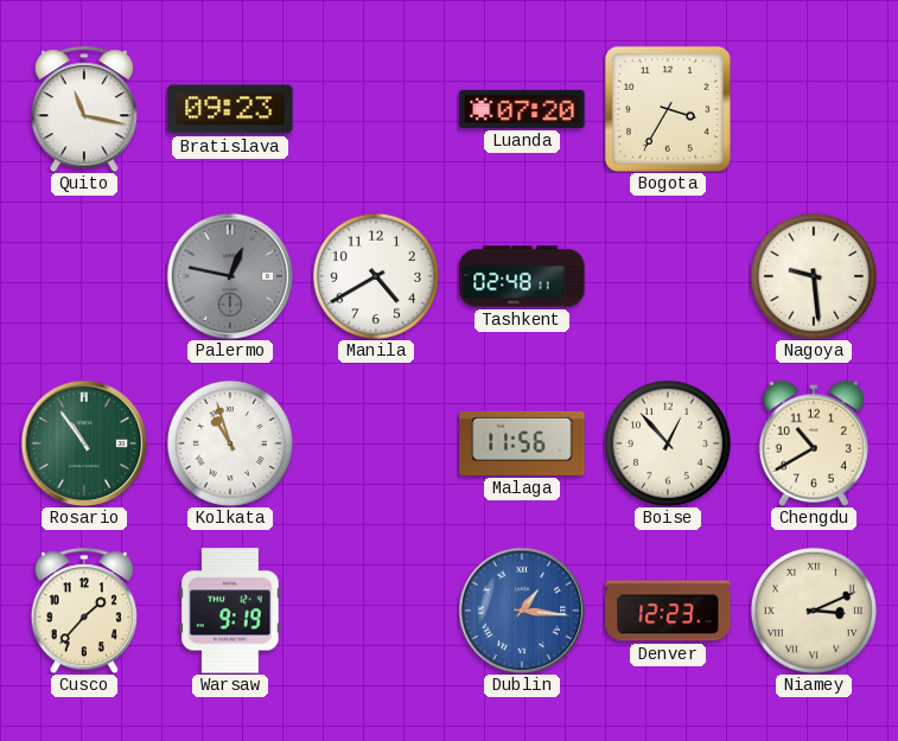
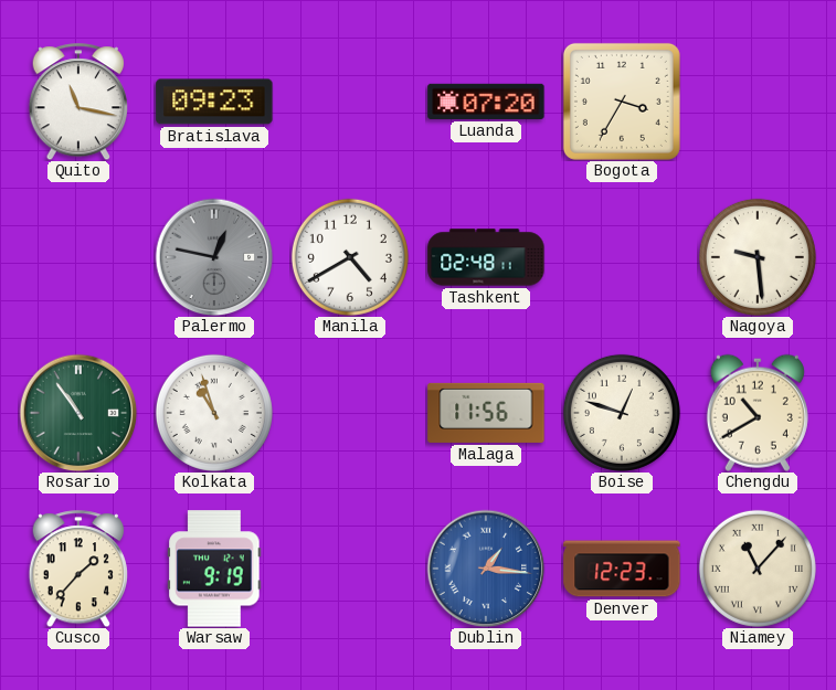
Boise: 12:53 -> 12:48
Niamey: 3:11 -> 11:07
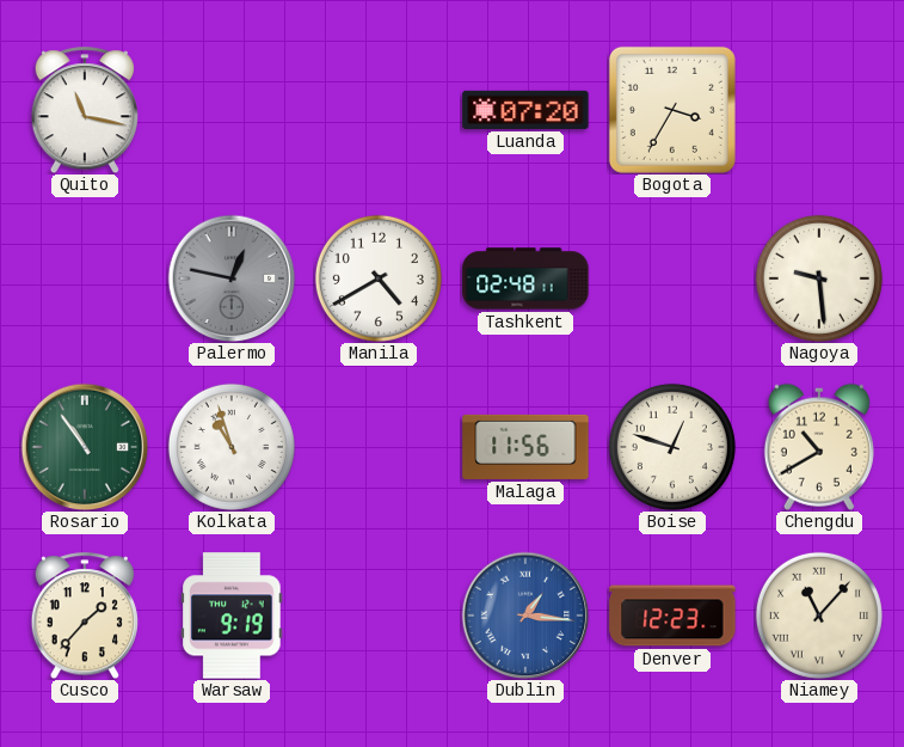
Bratislava: 09:23 -> none
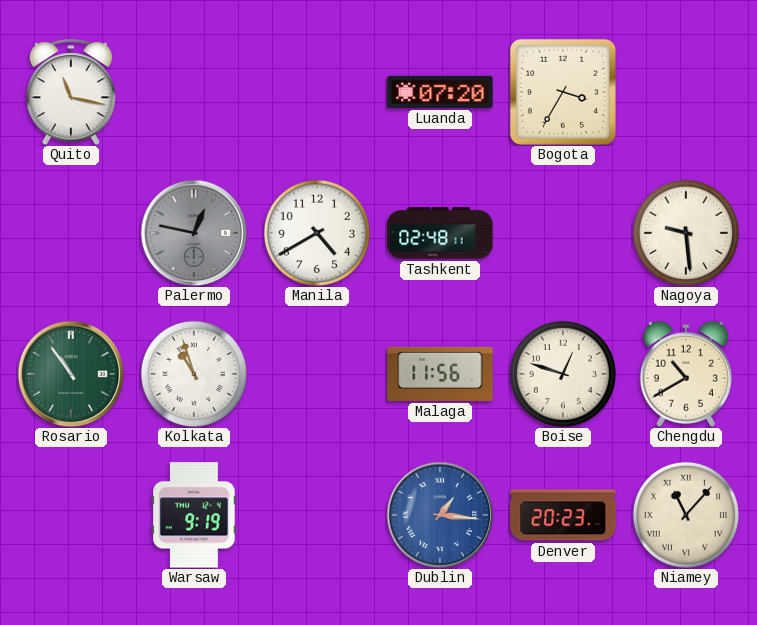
Cusco: 1:37 -> none
Denver: 12:23 -> 20:23
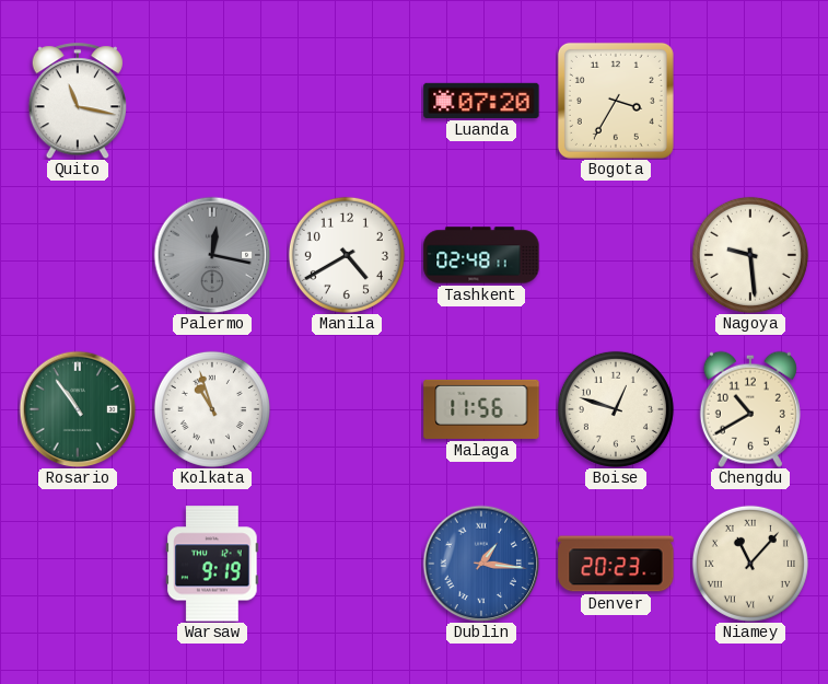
Palermo: 12:47 -> 12:17
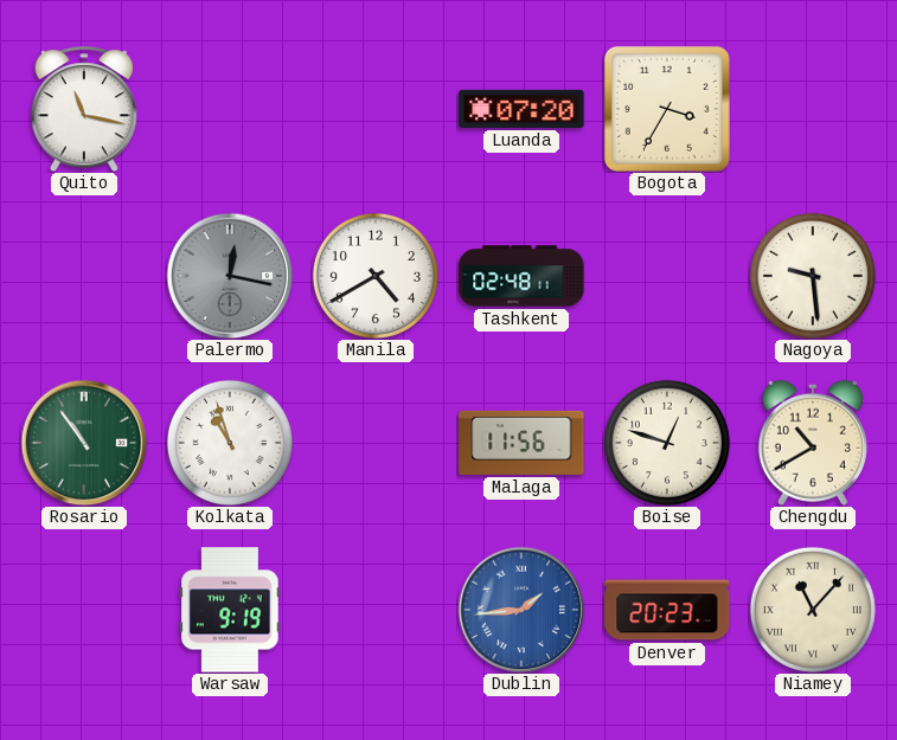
Dublin: 1:16 -> 1:44
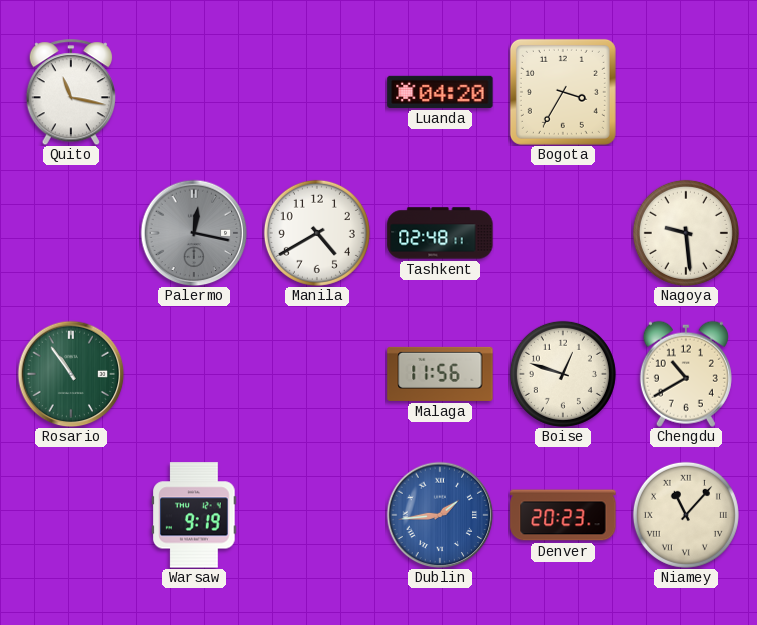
Luanda: 07:20 -> 04:20
Kolkata: 10:57 -> none
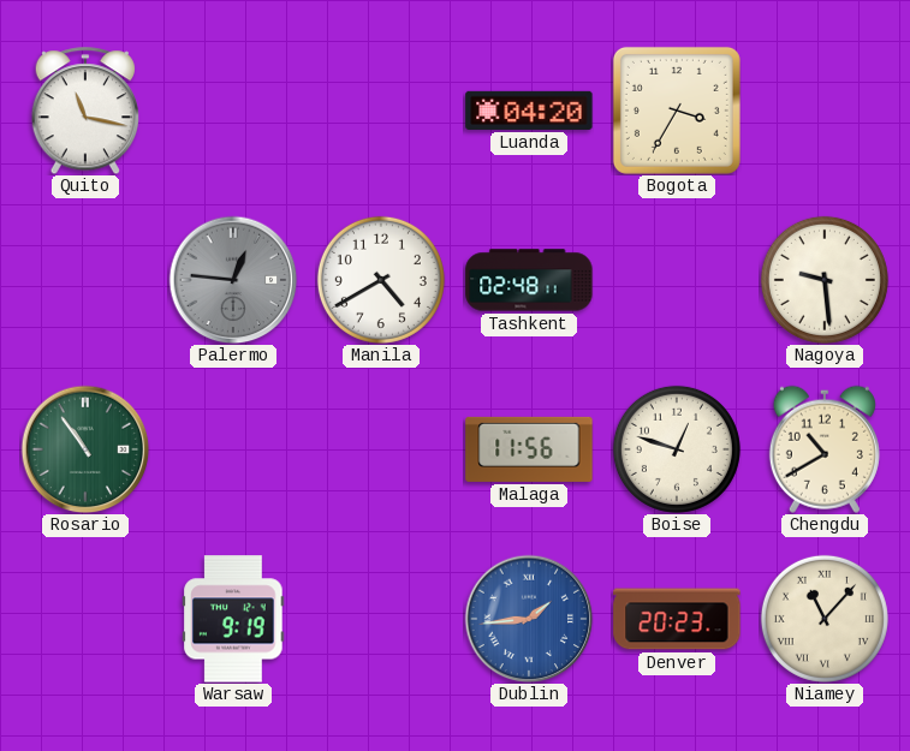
Palermo: 12:17 -> 12:46
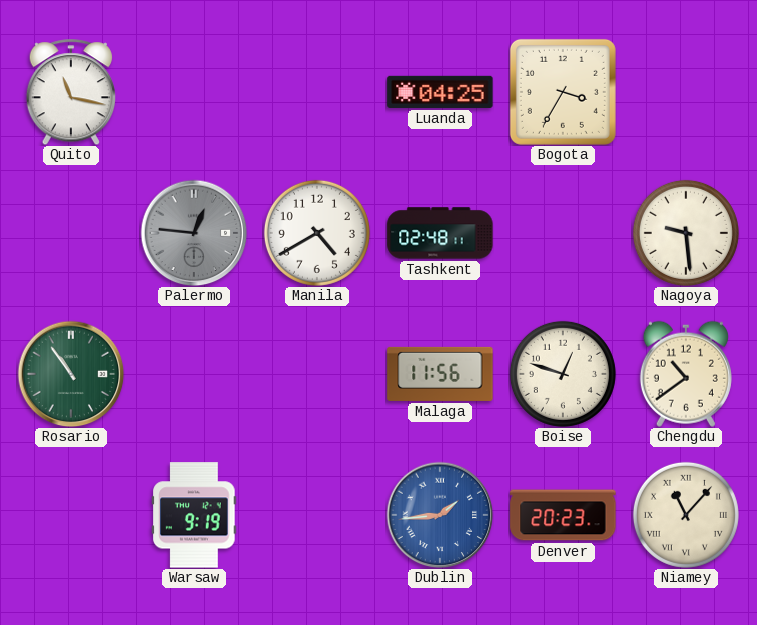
Luanda: 04:20 -> 04:25
Chengdu: 10:40 -> 10:39
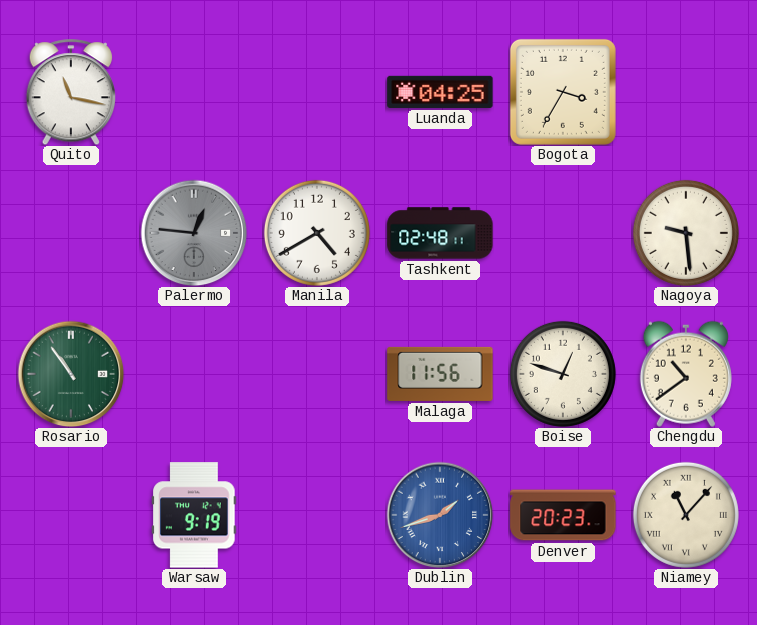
Dublin: 1:44 -> 1:42
